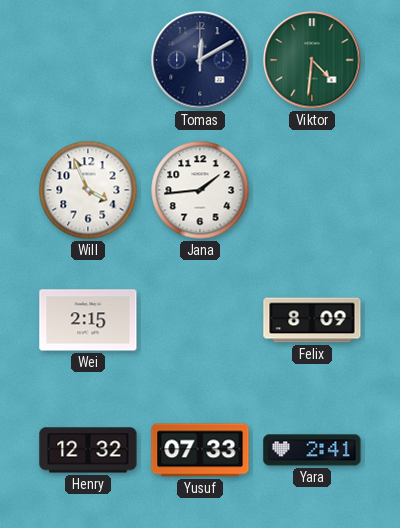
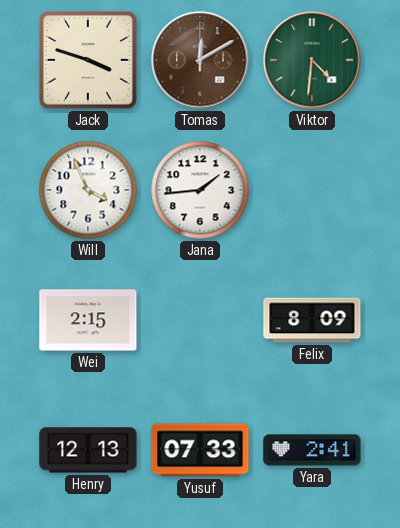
Jack: none -> 3:48
Tomas dial: navy -> brown
Henry: 12:32 -> 12:13
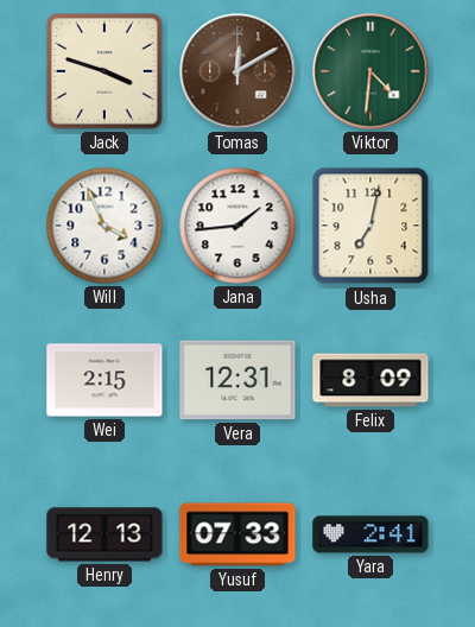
Usha: none -> 7:02
Vera: none -> 12:31
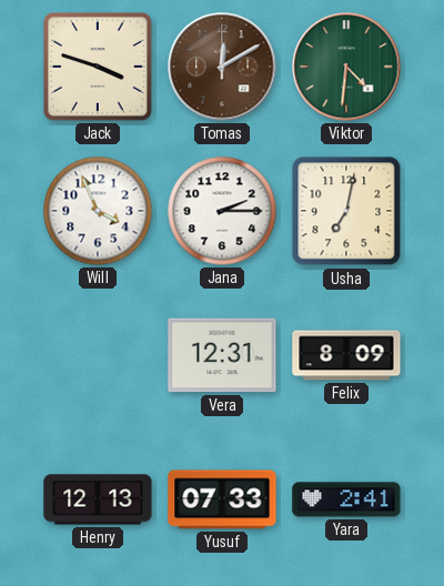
Jana: 1:44 -> 2:15
Wei: 2:15 -> none
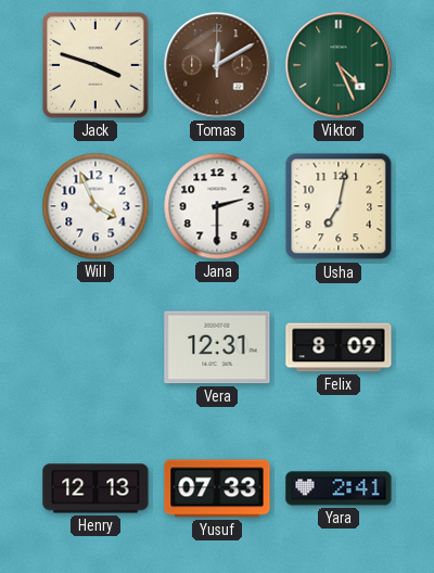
Viktor: 4:31 -> 4:26
Jana: 2:15 -> 2:30
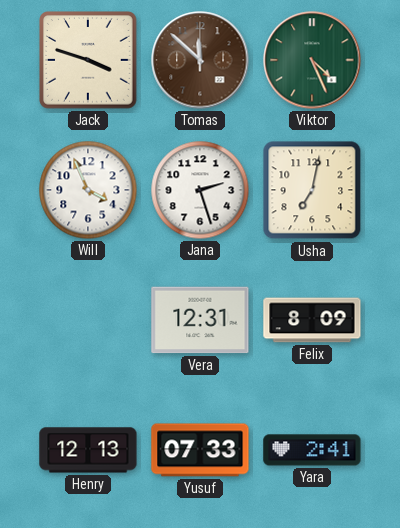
Tomas: 12:10 -> 11:52
Jana: 2:30 -> 2:27
